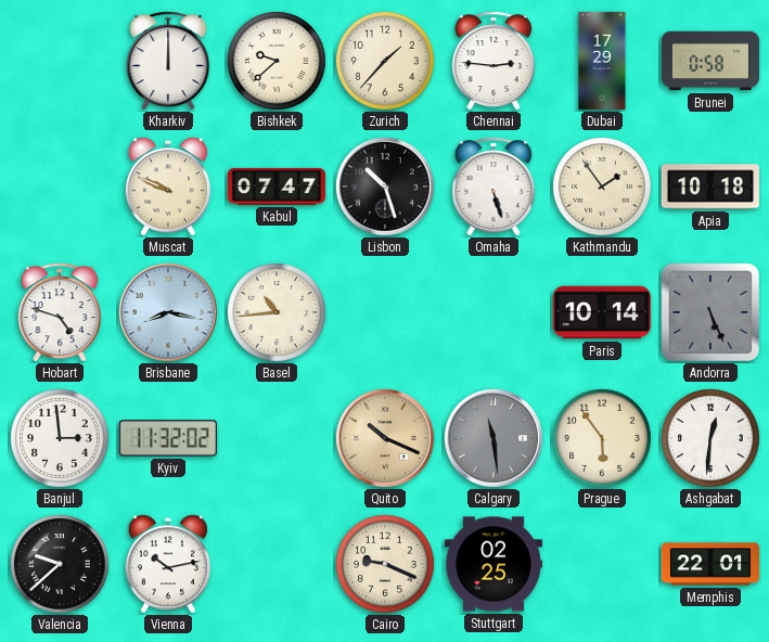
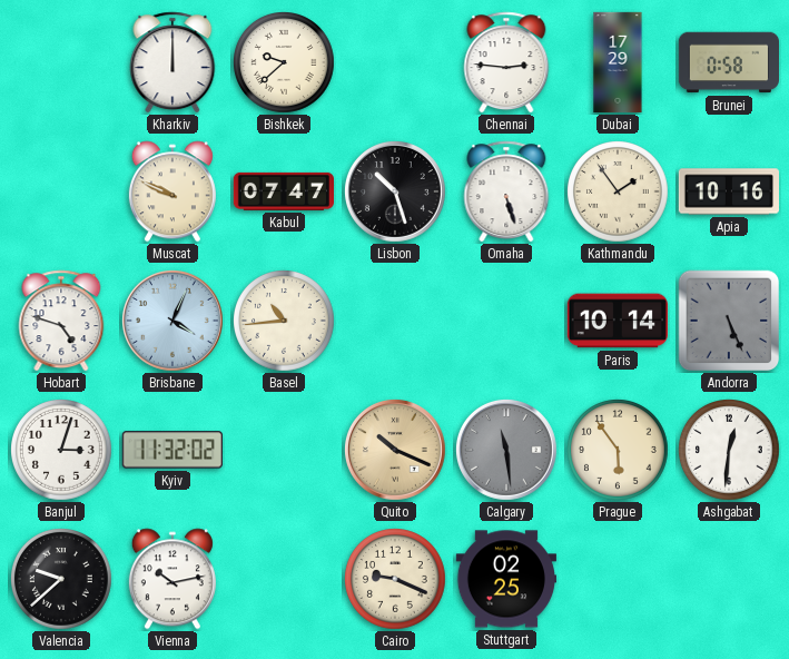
Zurich: 1:37 -> none
Apia: 10:18 -> 10:16
Brisbane: 8:17 -> 4:04
Banjul: 2:59 -> 3:03
Memphis: 22:01 -> none
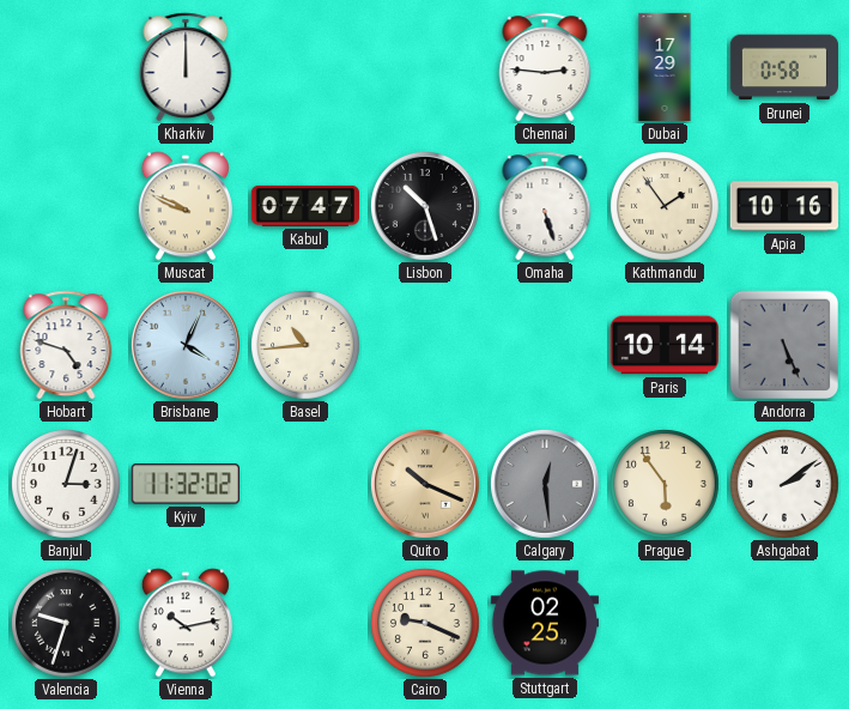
Bishkek: 9:38 -> none
Calgary: 11:29 -> 12:29
Ashgabat: 12:31 -> 2:09
Valencia: 9:38 -> 9:33
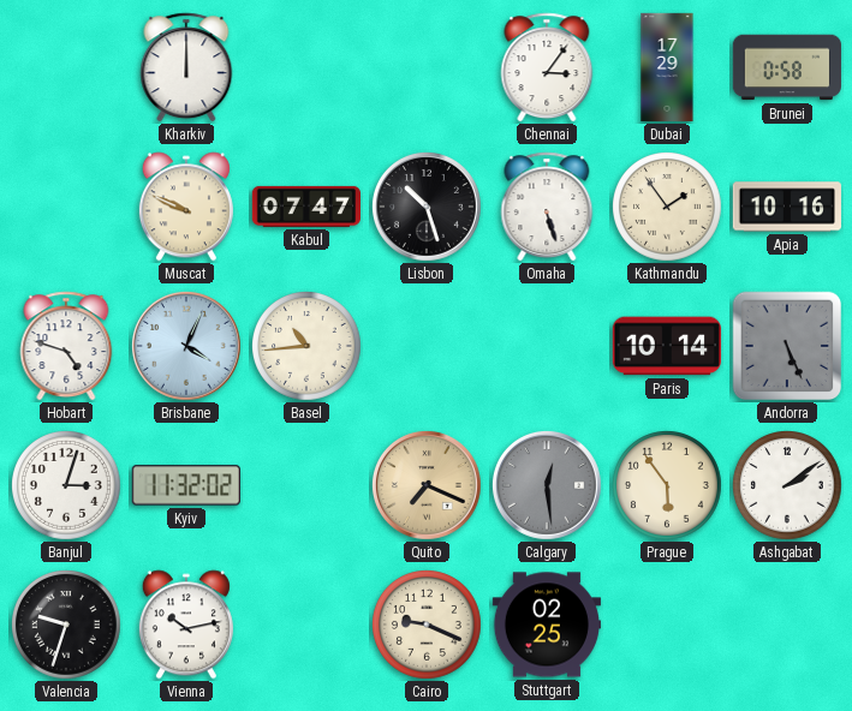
Chennai: 2:46 -> 3:06
Quito: 10:19 -> 7:19
